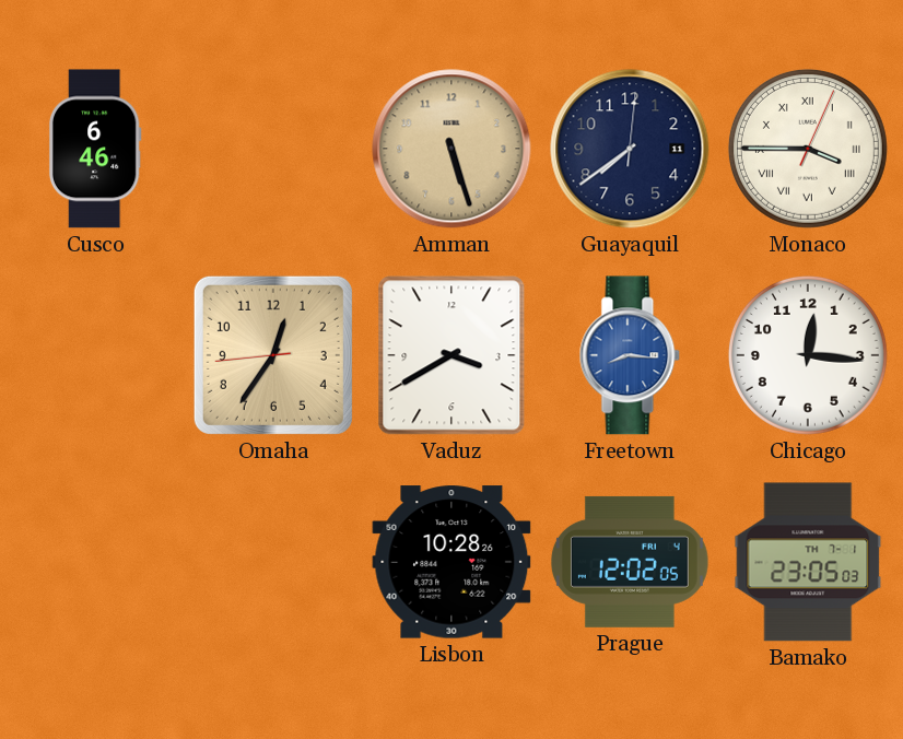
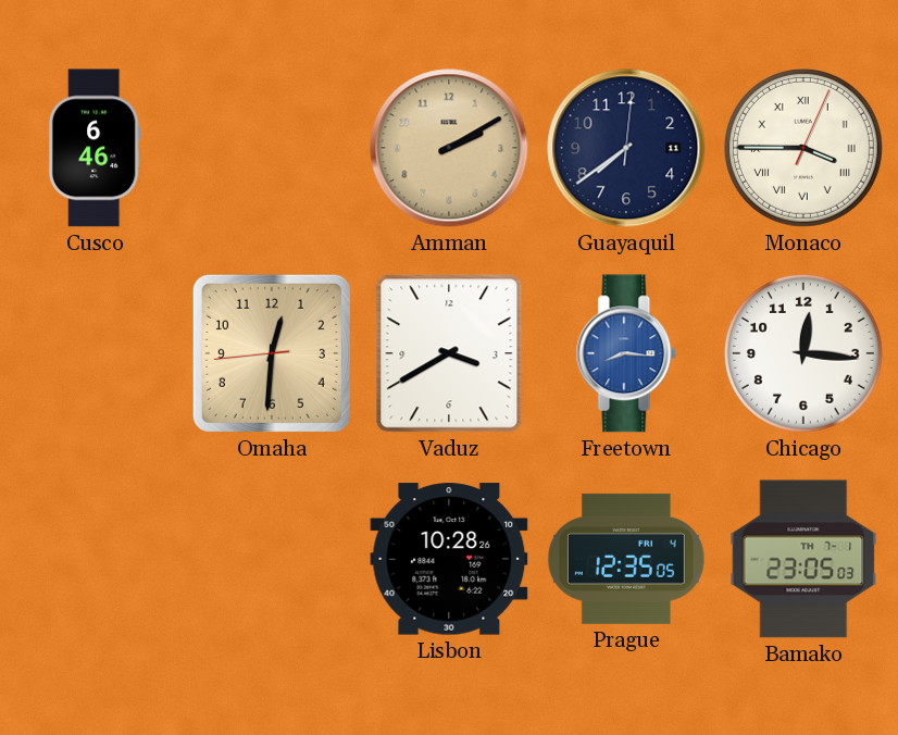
Amman: 5:27 -> 2:10
Omaha: 12:35 -> 12:30
Prague: 12:02 -> 12:35
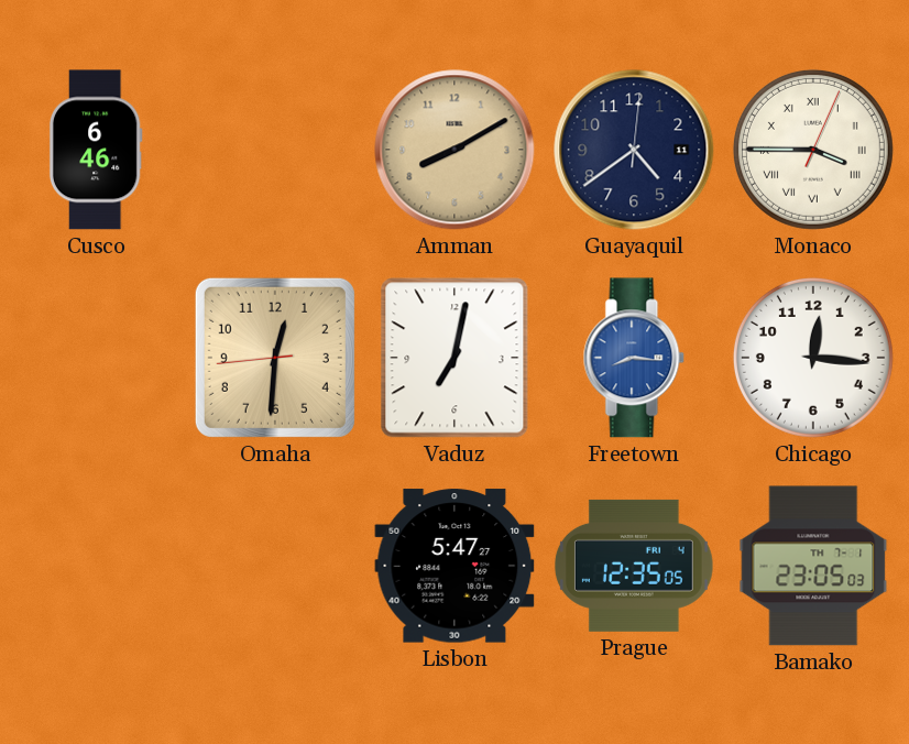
Amman: 2:10 -> 8:10
Guayaquil: 7:39 -> 4:39
Vaduz: 3:40 -> 7:02
Lisbon: 10:28 -> 5:47
